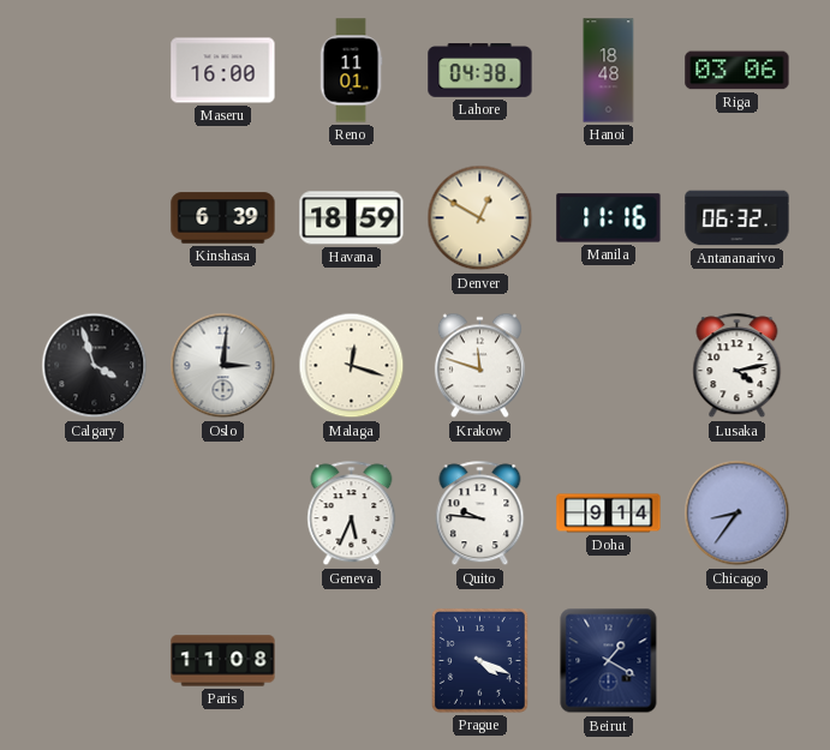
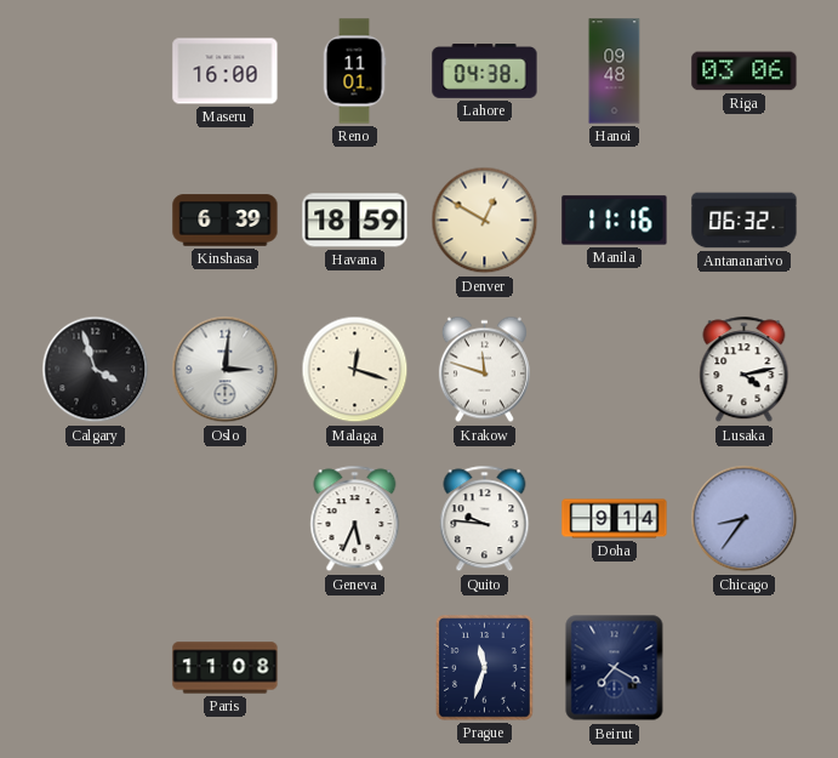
Hanoi: 18:48 -> 09:48
Prague: 4:19 -> 11:33
Beirut: 1:20 -> 7:20
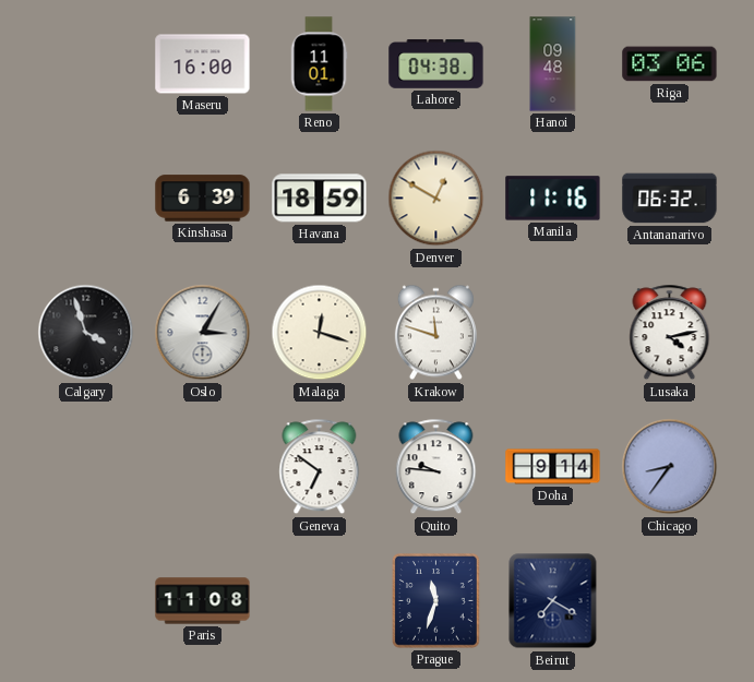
Oslo: 3:01 -> 3:05
Geneva: 5:34 -> 6:51
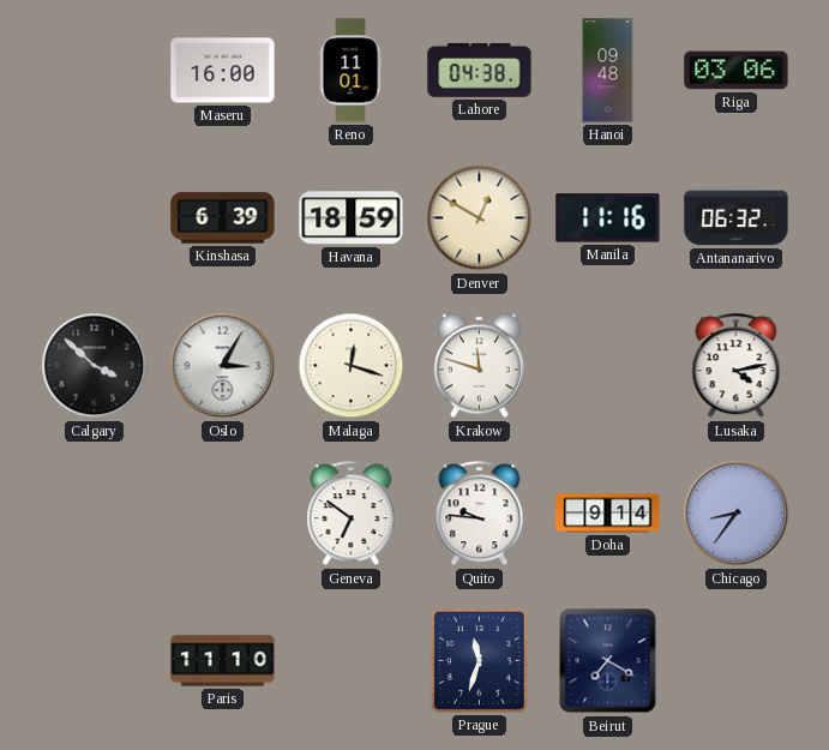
Calgary: 3:57 -> 3:52
Paris: 11:08 -> 11:10
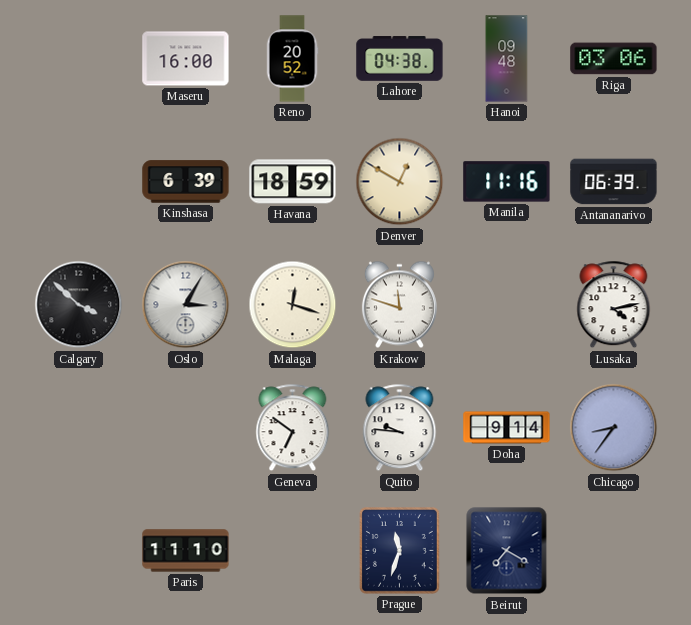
Reno: 11:01 -> 20:52
Antananarivo: 06:32 -> 06:39
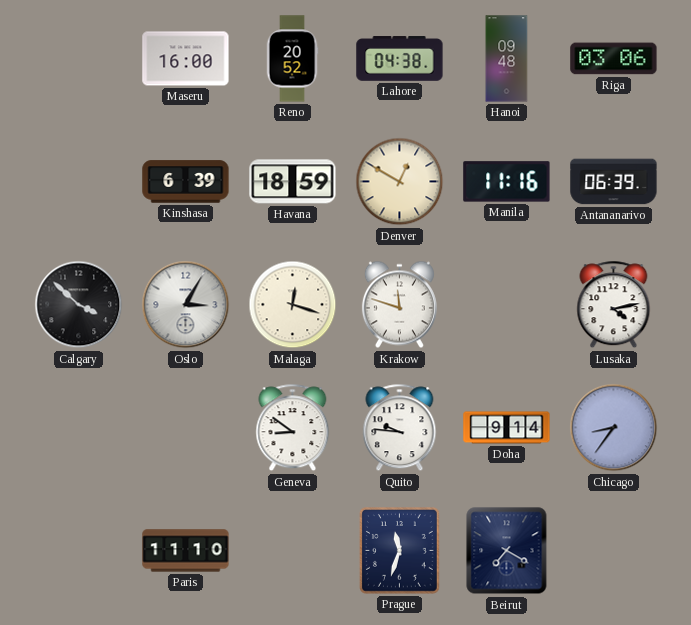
Geneva: 6:51 -> 8:51
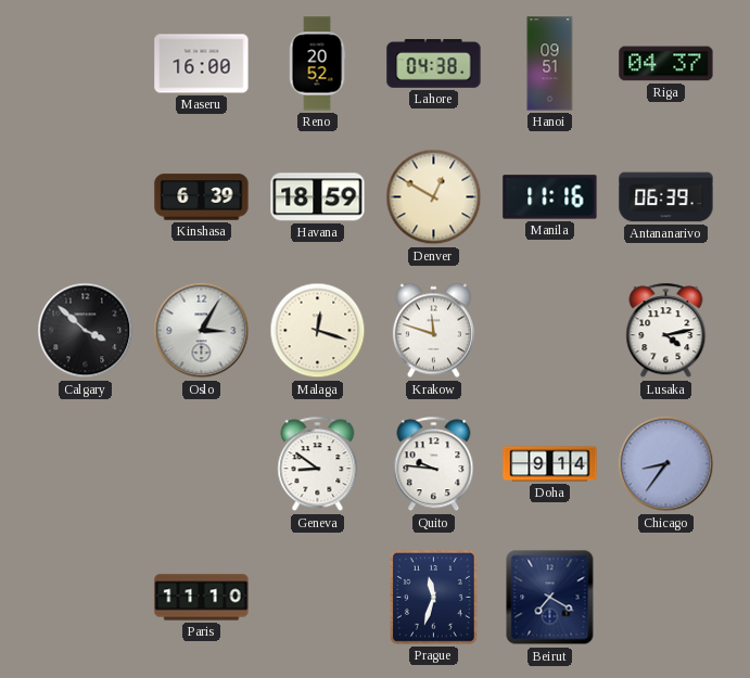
Hanoi: 09:48 -> 09:51
Riga: 03:06 -> 04:37
